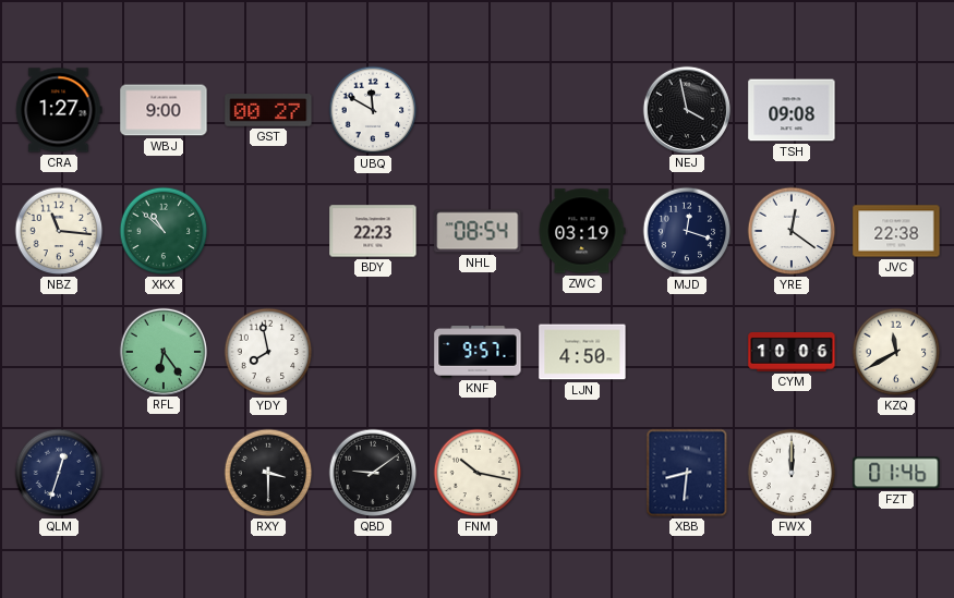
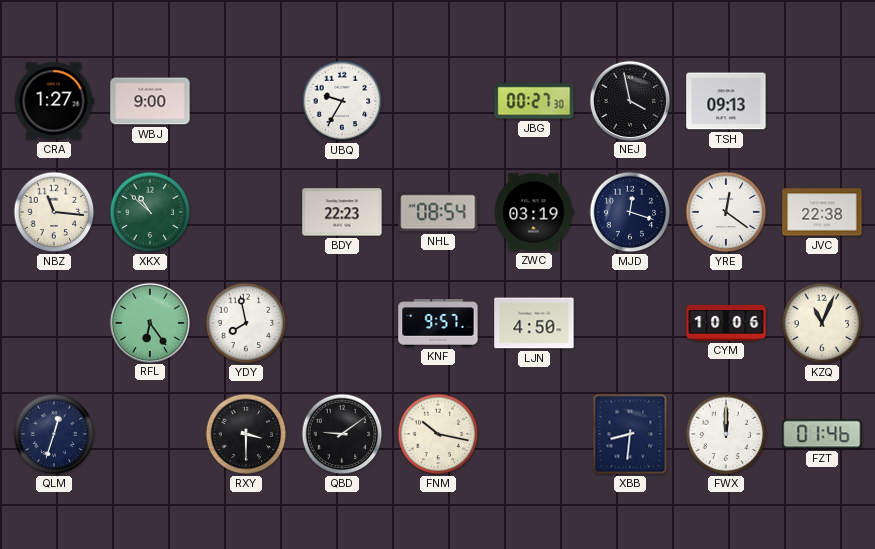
GST: 00:27 -> none
UBQ: 11:50 -> 9:35
JBG: none -> 00:27
TSH: 09:08 -> 09:13
KZQ: 11:40 -> 11:04
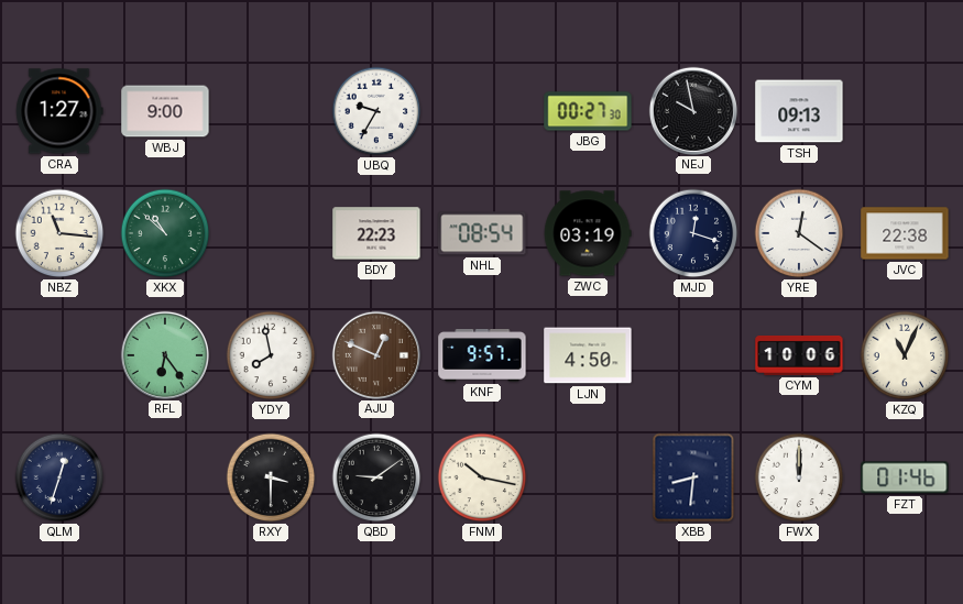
NEJ: 3:58 -> 9:58
AJU: none -> 12:49
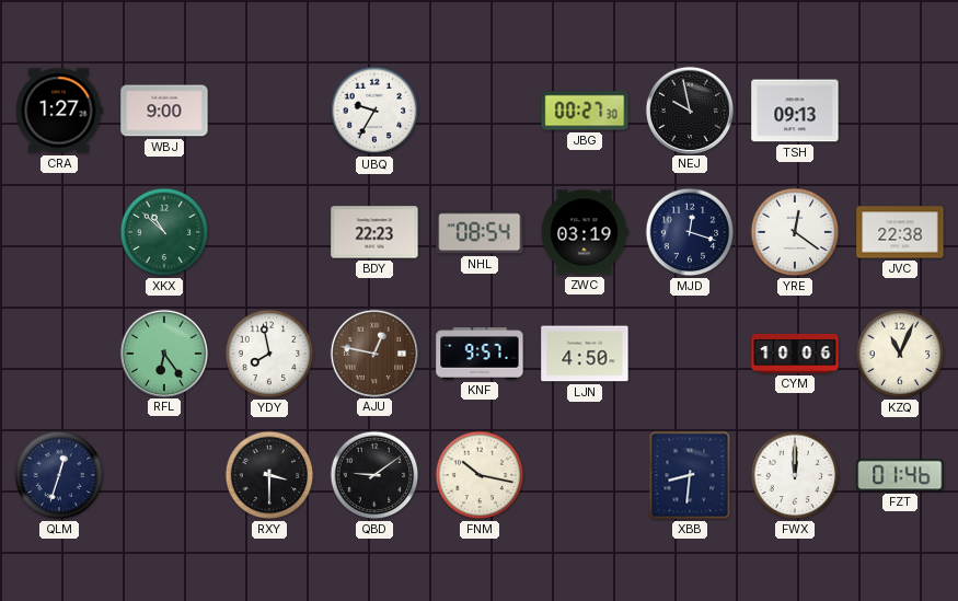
NBZ: 11:16 -> none
AJU: 12:49 -> 12:47
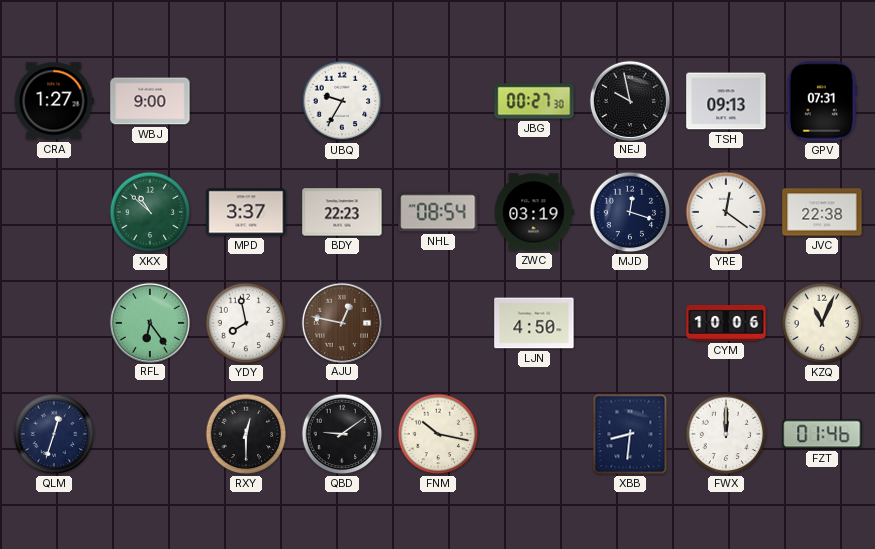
GPV: none -> 07:31
MPD: none -> 3:37
KNF: 9:57 -> none
RXY: 3:30 -> 12:30
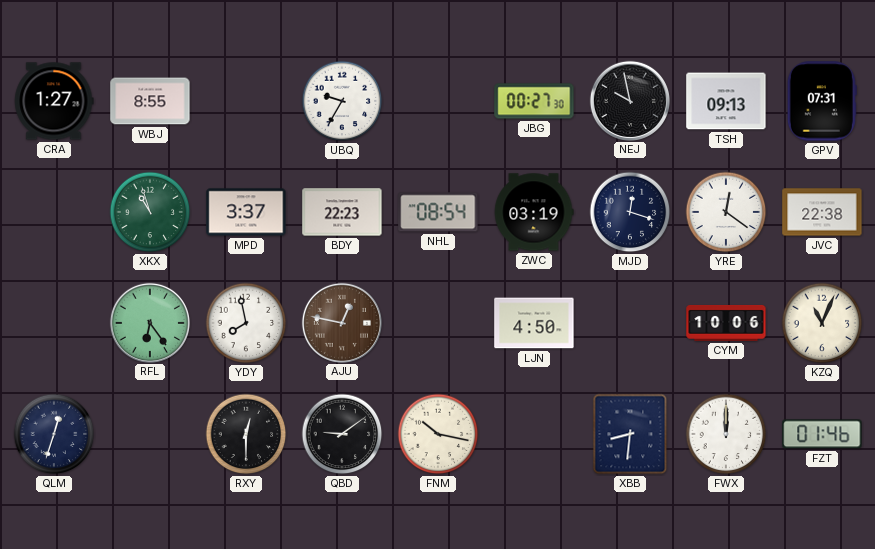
WBJ: 9:00 -> 8:55
XKX: 10:52 -> 10:57
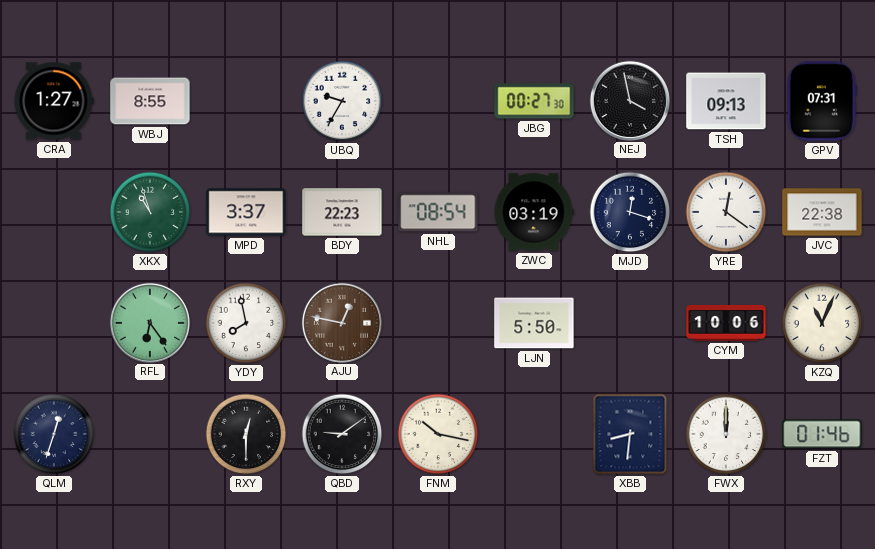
NEJ: 9:58 -> 3:58
LJN: 4:50 -> 5:50
